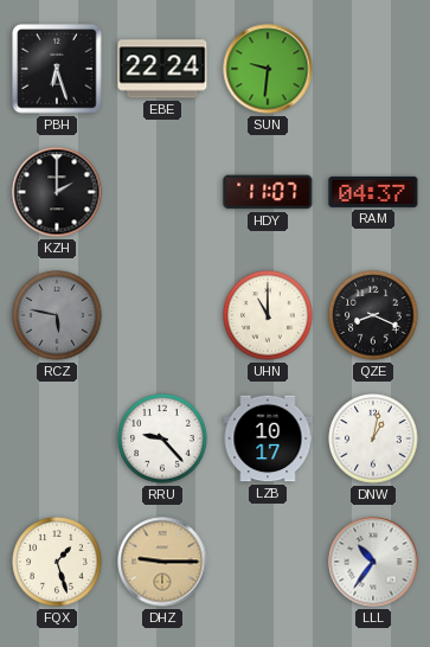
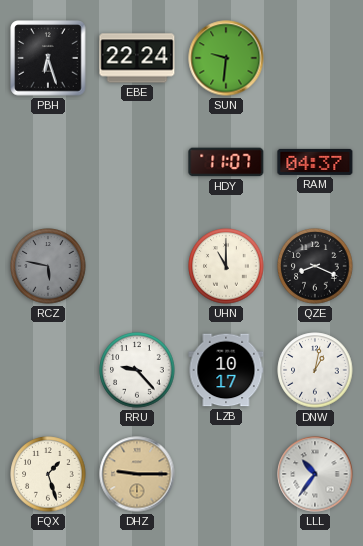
KZH: 2:00 -> none
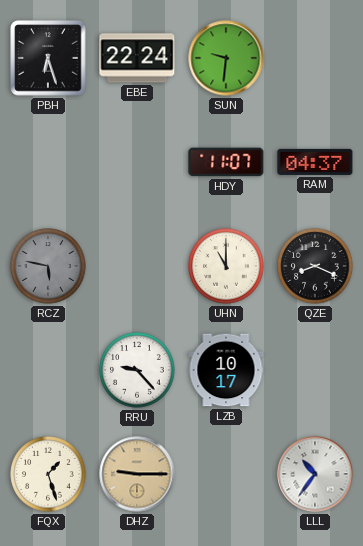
DNW: 1:02 -> none
